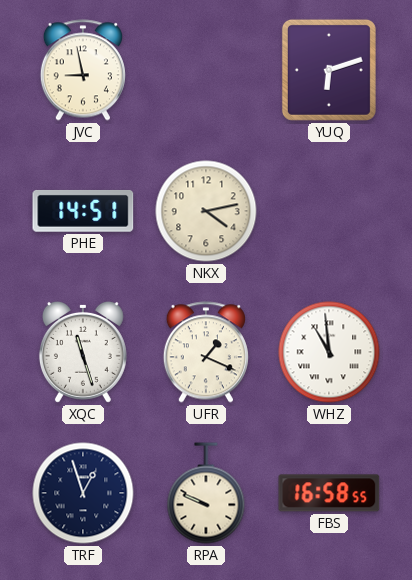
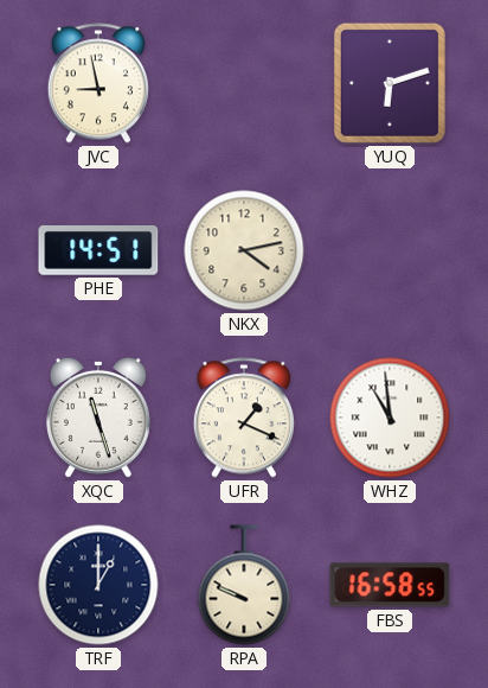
TRF: 12:57 -> 1:00
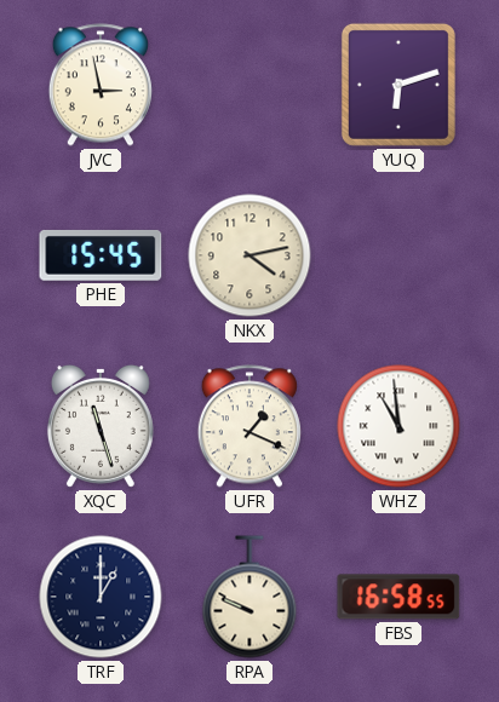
JVC: 8:58 -> 2:58
PHE: 14:51 -> 15:45
